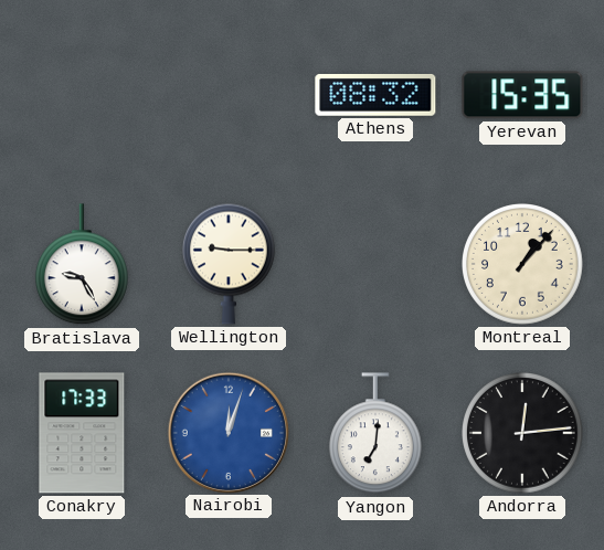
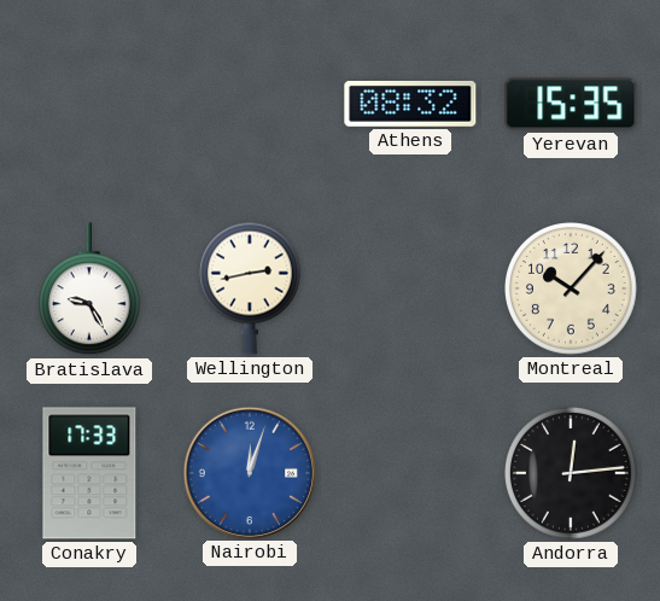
Wellington: 9:15 -> 2:43
Montreal: 1:07 -> 10:07
Yangon: 7:01 -> none
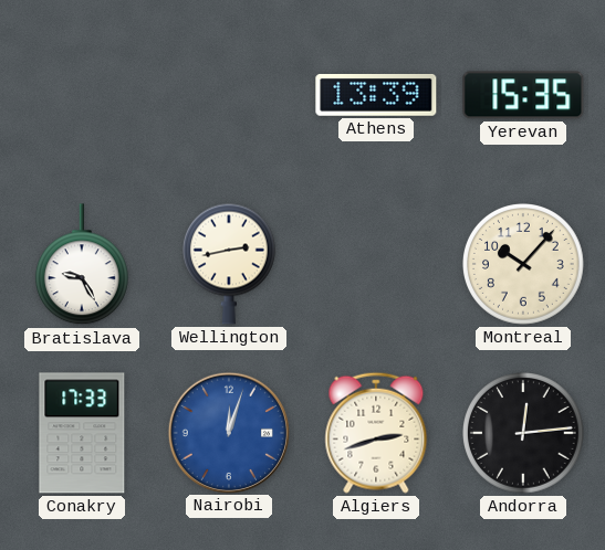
Athens: 08:32 -> 13:39
Algiers: none -> 2:42
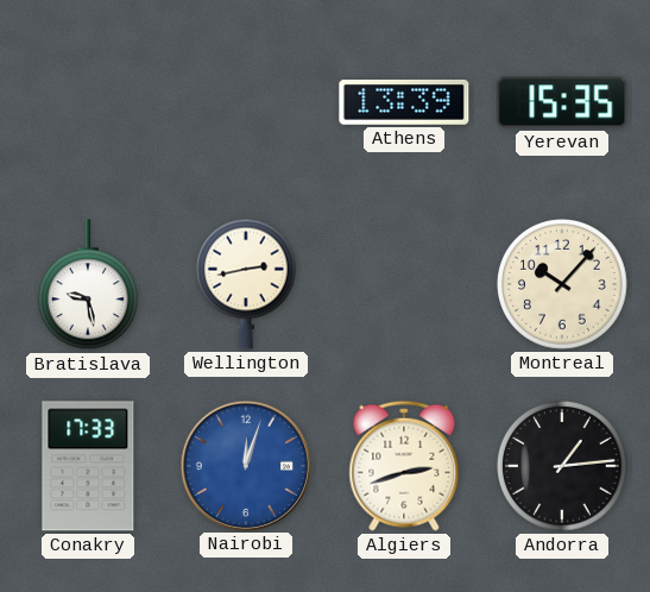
Bratislava: 9:25 -> 9:28
Andorra: 12:14 -> 1:14
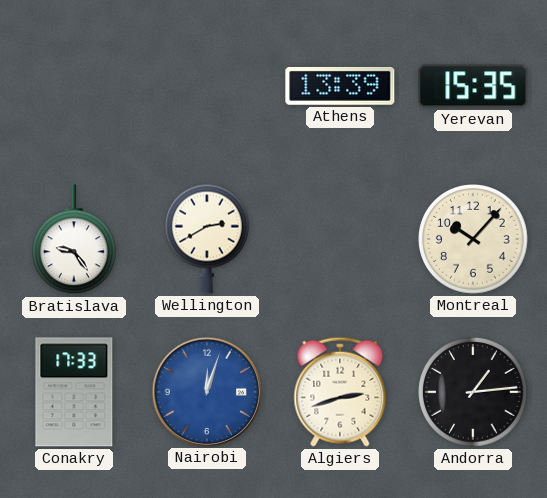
Bratislava: 9:28 -> 9:24
Wellington: 2:43 -> 2:40
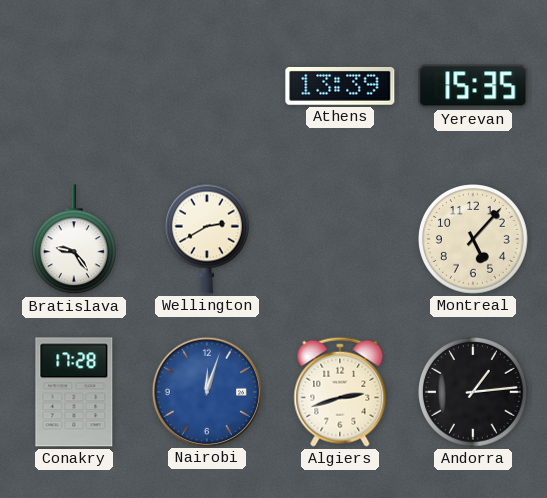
Montreal: 10:07 -> 5:07
Conakry: 17:33 -> 17:28
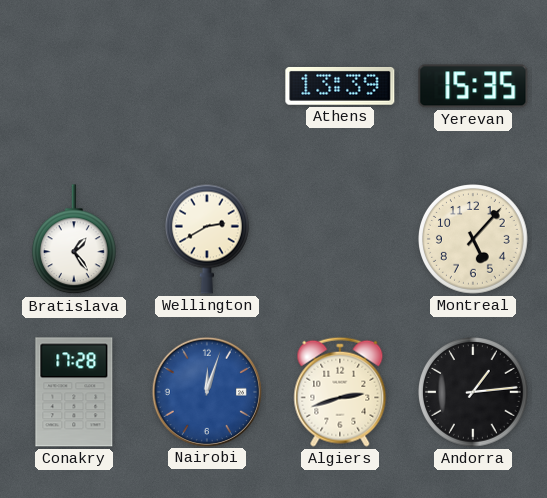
Bratislava: 9:24 -> 1:24
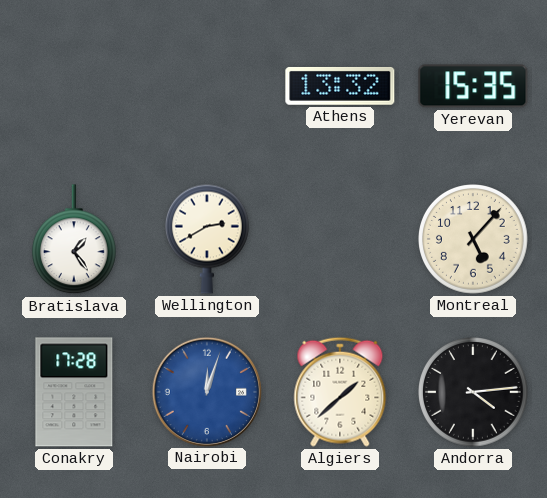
Athens: 13:39 -> 13:32
Algiers: 2:42 -> 1:38
Andorra: 1:14 -> 4:14
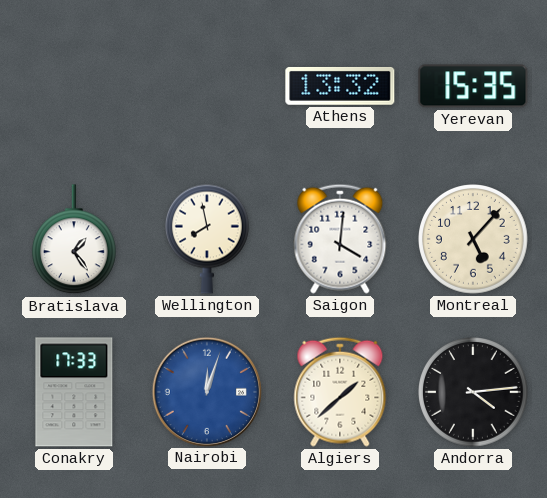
Wellington: 2:40 -> 7:58
Saigon: none -> 4:01
Conakry: 17:28 -> 17:33
